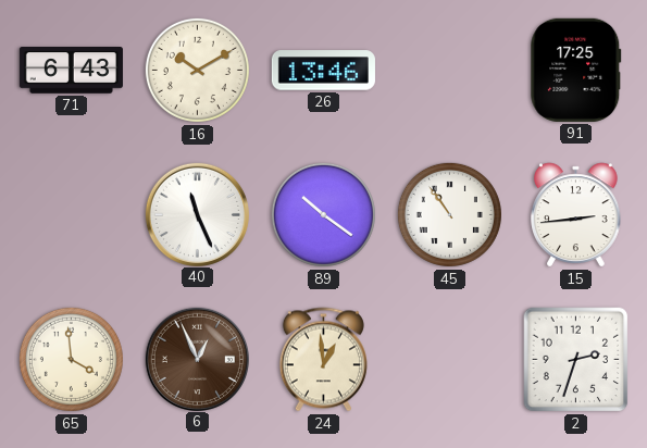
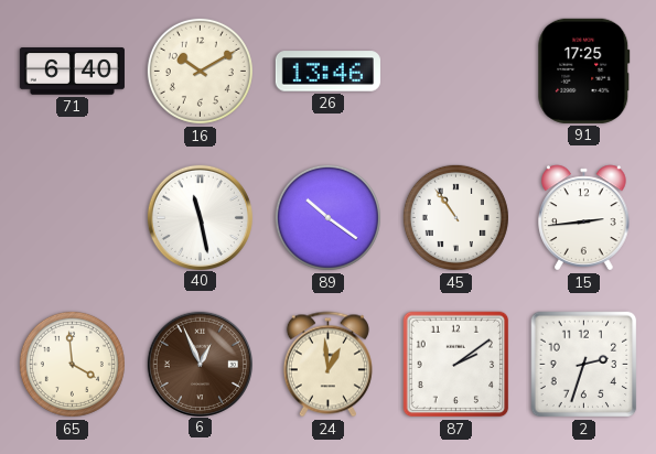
71: 6:43 -> 6:40
40: 11:26 -> 11:28
87: none -> 2:09
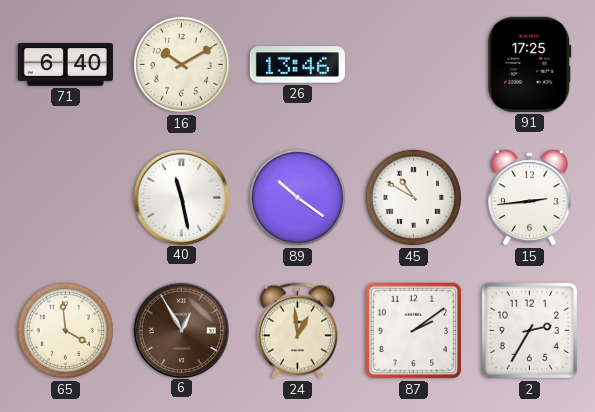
45: 10:54 -> 10:50
6: 12:56 -> 12:55
2: 2:33 -> 2:35
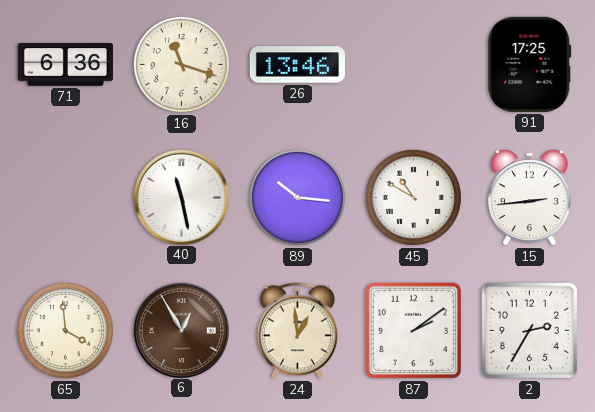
71: 6:40 -> 6:36
16: 10:10 -> 11:18
89: 10:21 -> 10:16
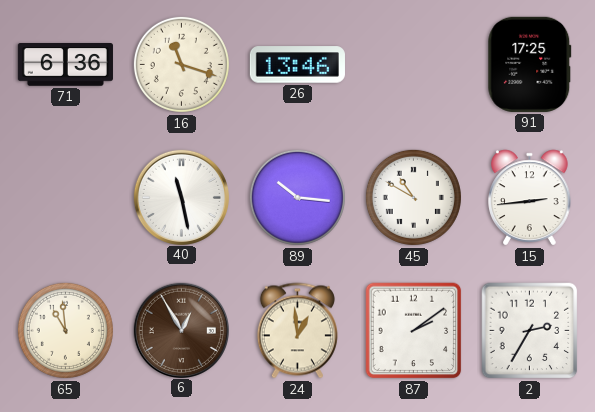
65: 3:59 -> 10:59
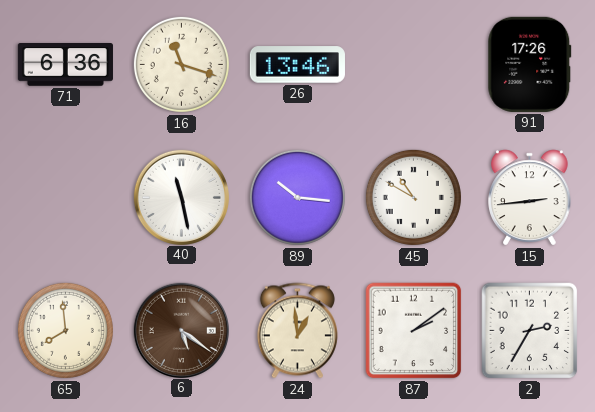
91: 17:25 -> 17:26
65: 10:59 -> 7:59
6: 12:55 -> 5:21
